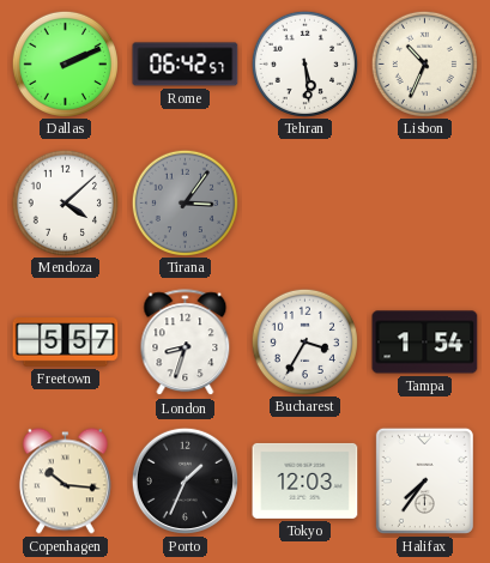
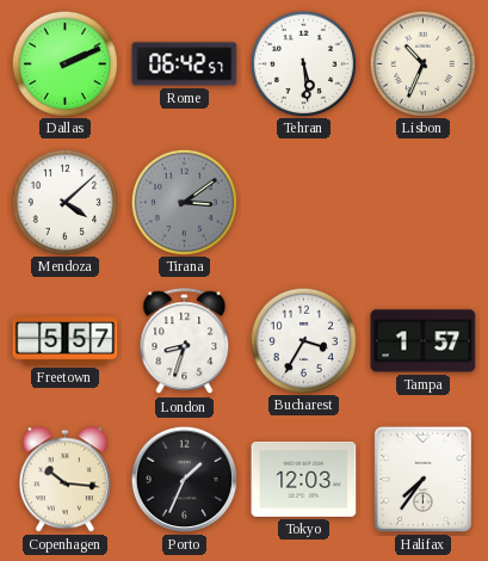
Tirana: 3:06 -> 3:09
Tampa: 1:54 -> 1:57
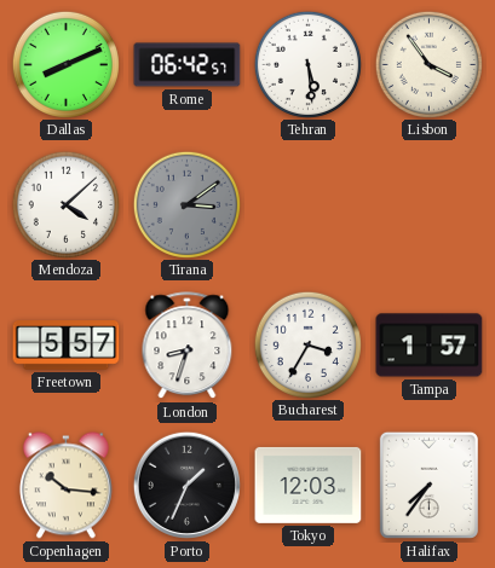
Dallas: 2:11 -> 8:11
Lisbon: 10:34 -> 3:54
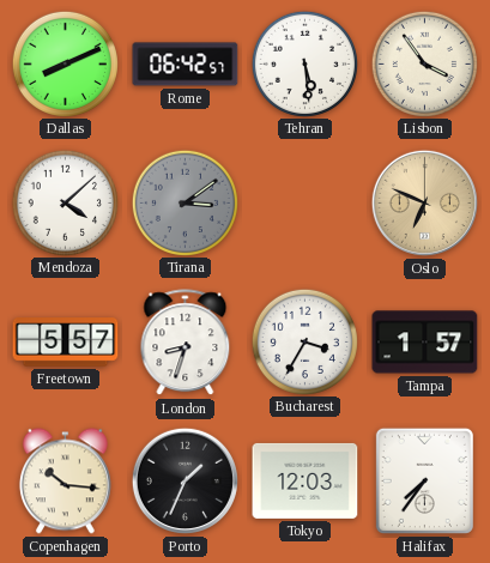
Oslo: none -> 6:49
